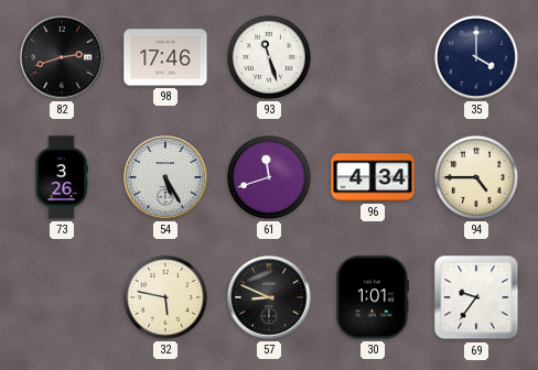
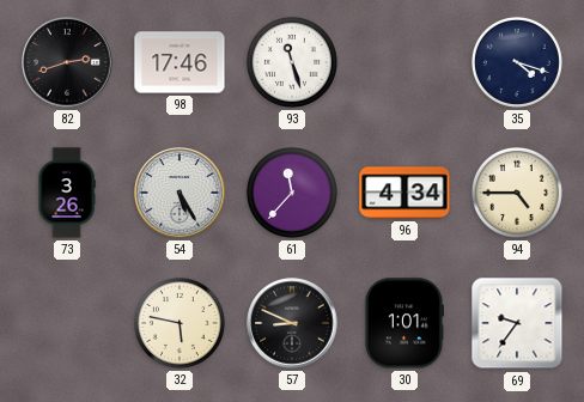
35: 4:00 -> 4:18
61: 11:42 -> 11:37
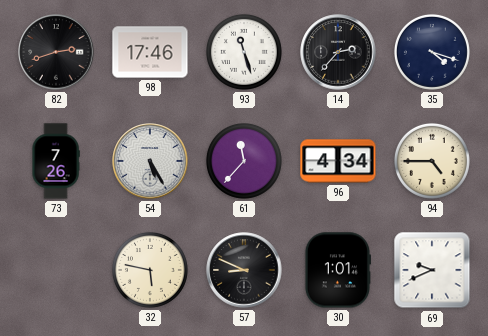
14: none -> 2:37
73: 3:26 -> 7:26
69: 9:36 -> 9:41
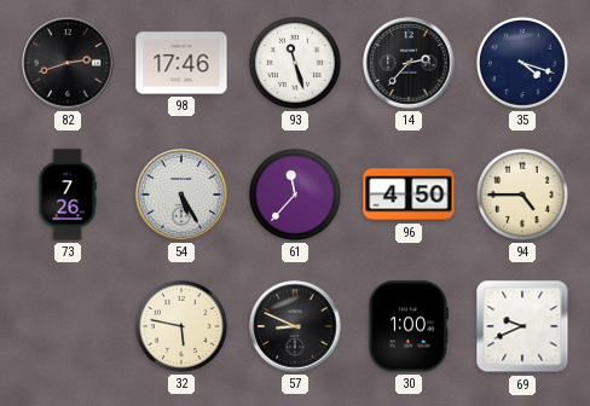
96: 4:34 -> 4:50
30: 1:01 -> 1:00
